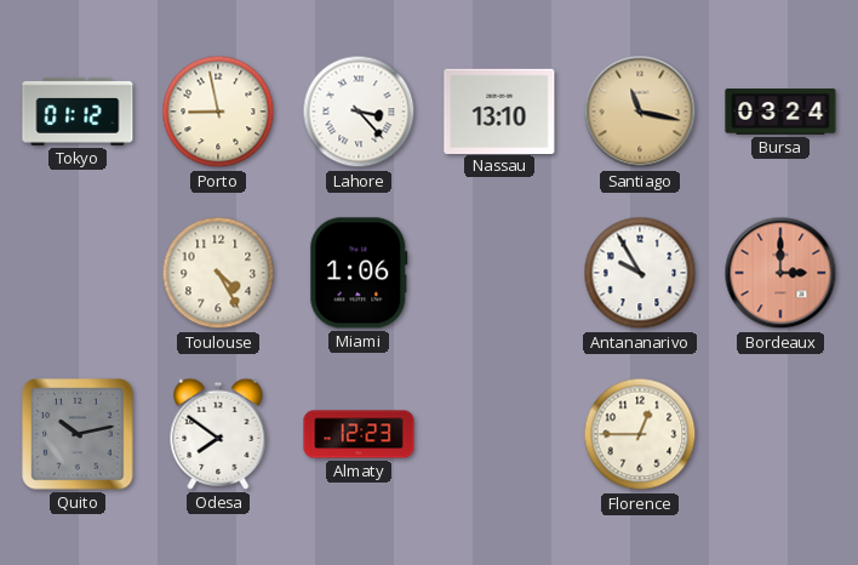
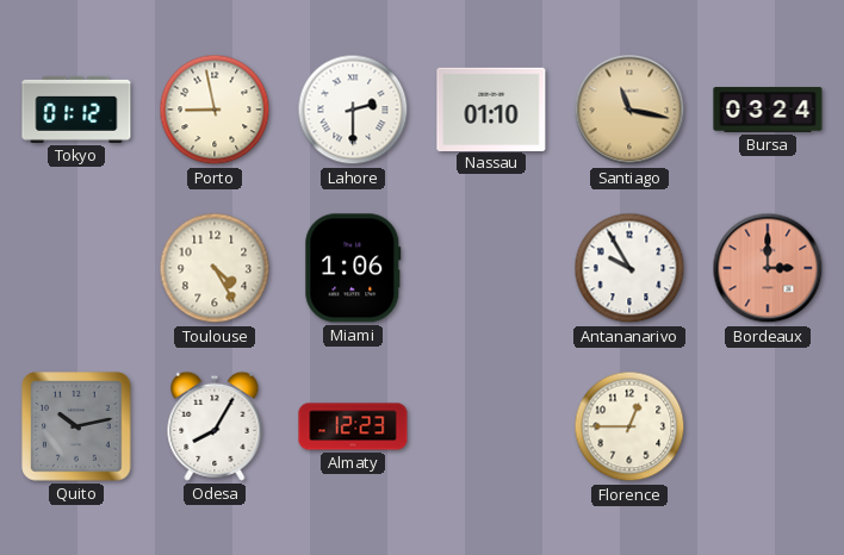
Lahore: 3:23 -> 2:30
Nassau: 13:10 -> 01:10
Odesa: 7:51 -> 8:05
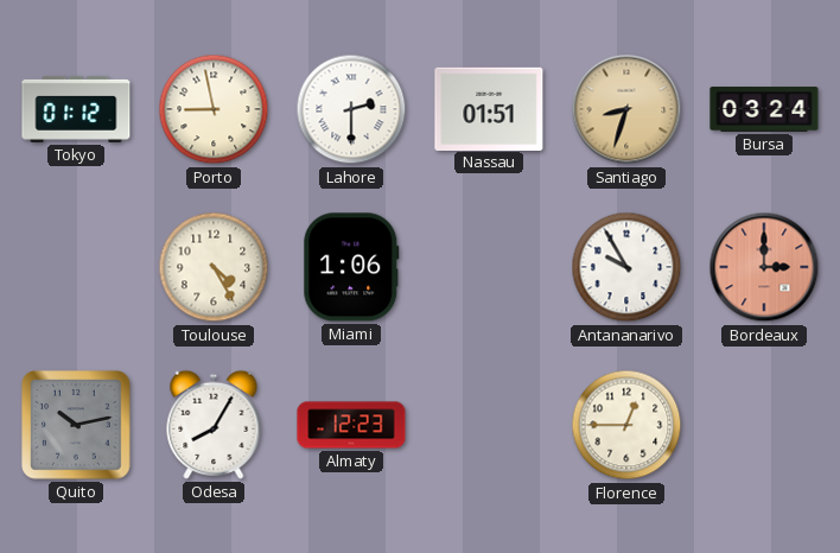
Nassau: 01:10 -> 01:51
Santiago: 11:17 -> 8:33
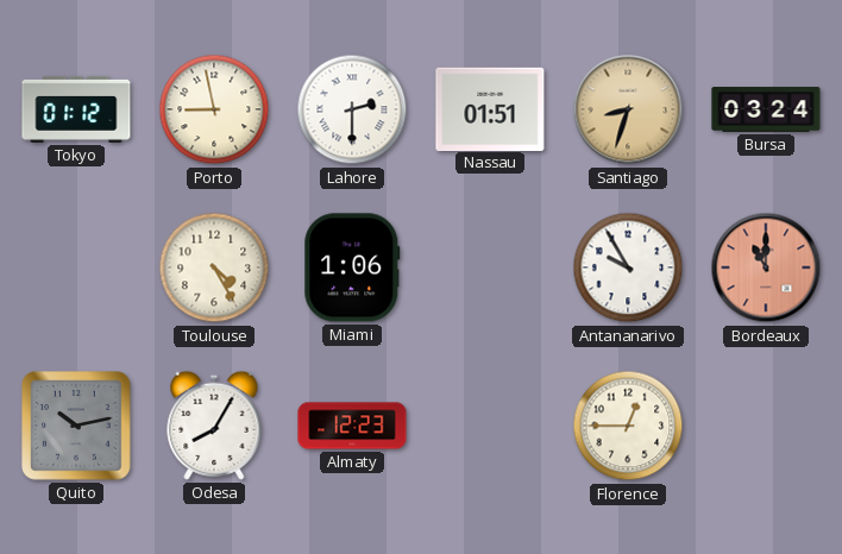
Bordeaux: 3:00 -> 11:00
